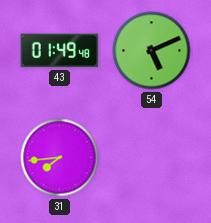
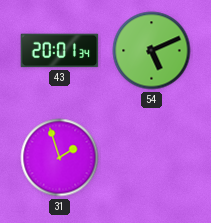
43: 01:49 -> 20:01
31: 7:44 -> 1:57
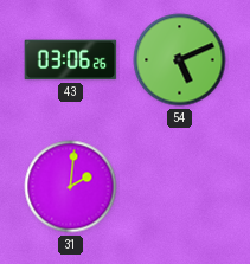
43: 20:01 -> 03:06
31: 1:57 -> 2:01
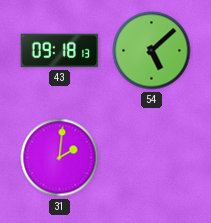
43: 03:06 -> 09:18
54: 5:11 -> 5:08
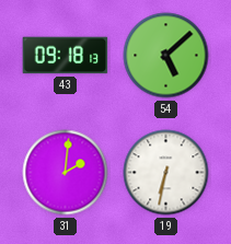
19: none -> 6:32
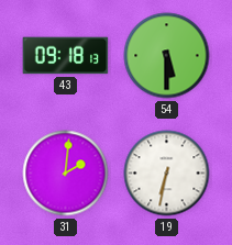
54: 5:08 -> 5:30
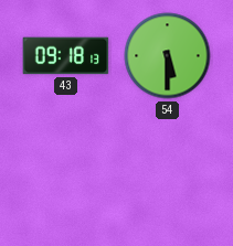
31: 2:01 -> none
19: 6:32 -> none
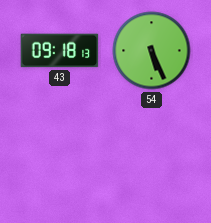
54: 5:30 -> 5:26
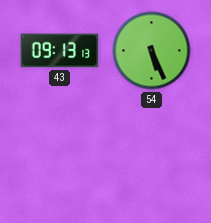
43: 09:18 -> 09:13
